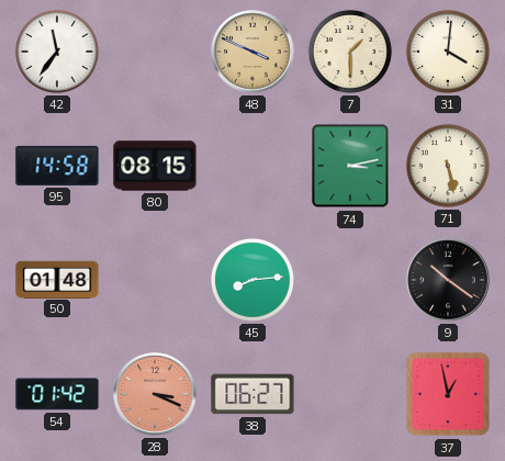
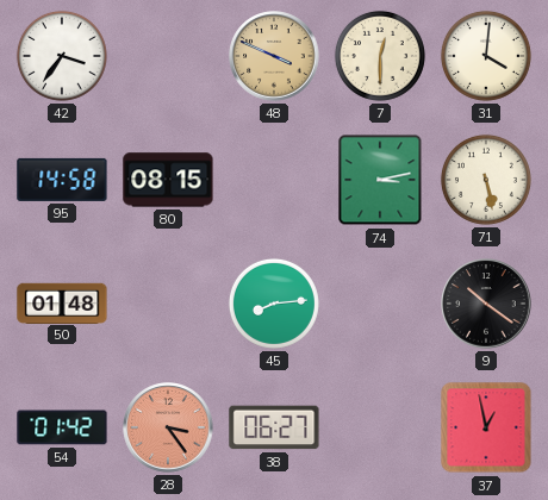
42: 11:36 -> 3:36
7: 1:30 -> 12:30
28: 3:19 -> 3:24
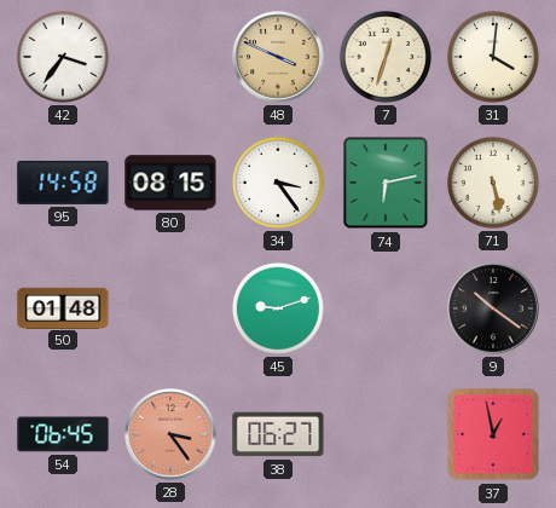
7: 12:30 -> 12:33
34: none -> 3:24
74: 3:13 -> 6:13
45: 8:14 -> 9:12
54: 01:42 -> 06:45
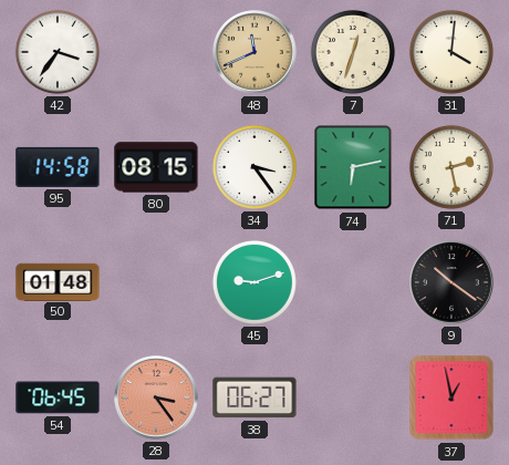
48: 3:49 -> 11:41
71: 5:28 -> 2:28
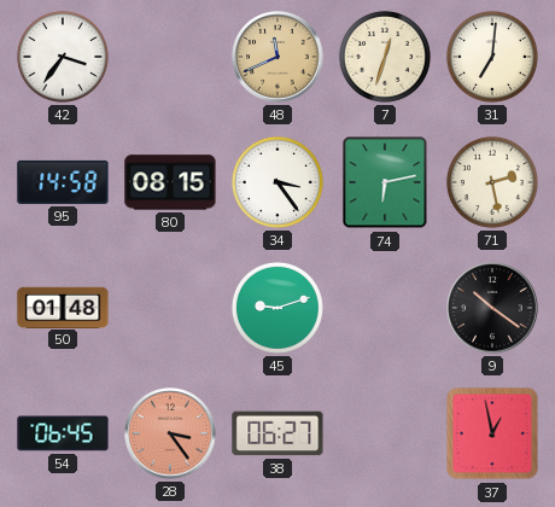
31: 4:01 -> 7:01
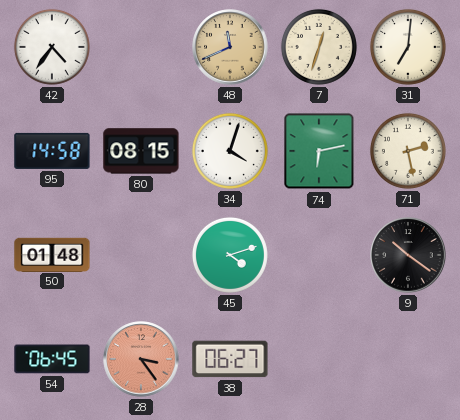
42: 3:36 -> 4:36
34: 3:24 -> 4:03
45: 9:12 -> 4:12
37: 12:58 -> none
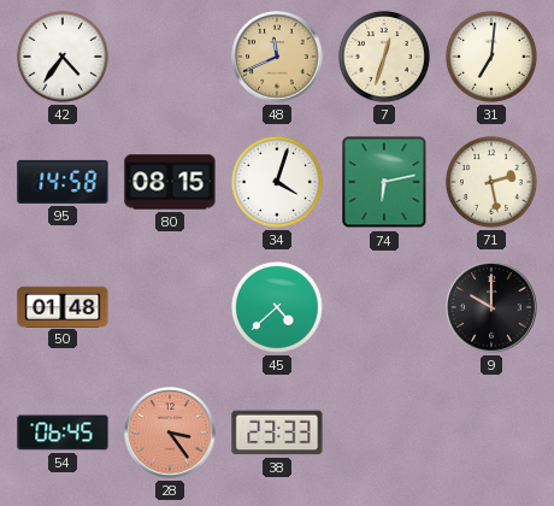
45: 4:12 -> 4:38
9: 10:21 -> 10:00
38: 06:27 -> 23:33
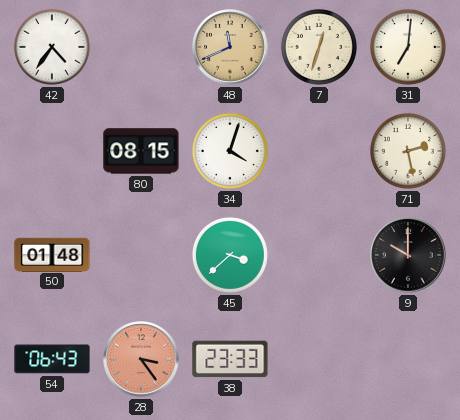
95: 14:58 -> none
74: 6:13 -> none
45: 4:38 -> 3:38
54: 06:45 -> 06:43
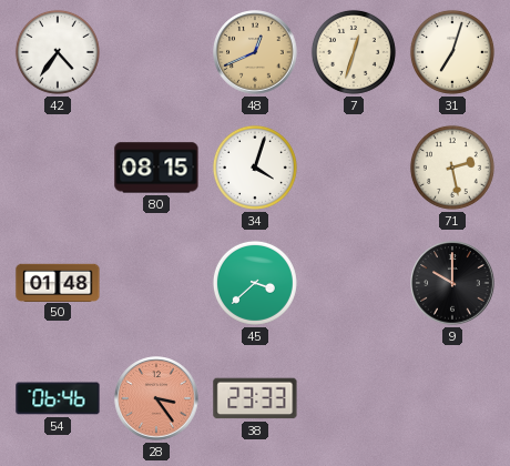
48: 11:41 -> 12:41
31: 7:01 -> 7:03
54: 06:43 -> 06:46
